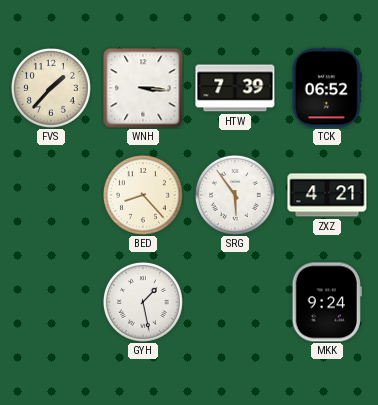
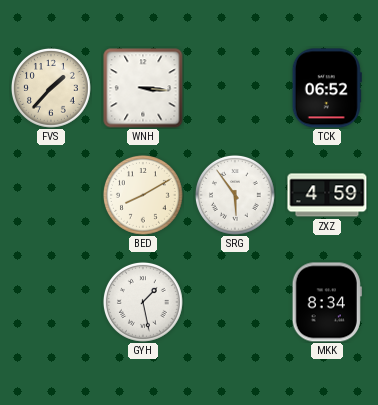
HTW: 7:39 -> none
BED: 8:23 -> 8:10
ZXZ: 4:21 -> 4:59
MKK: 9:24 -> 8:34
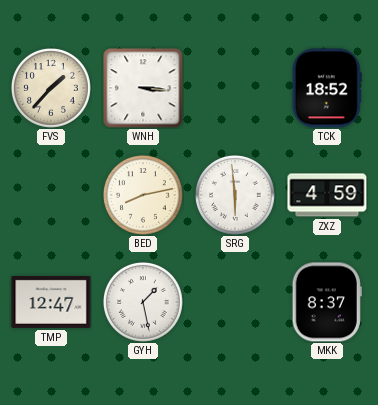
TCK: 06:52 -> 18:52
BED: 8:10 -> 8:13
SRG: 5:54 -> 5:59
TMP: none -> 12:47
MKK: 8:34 -> 8:37
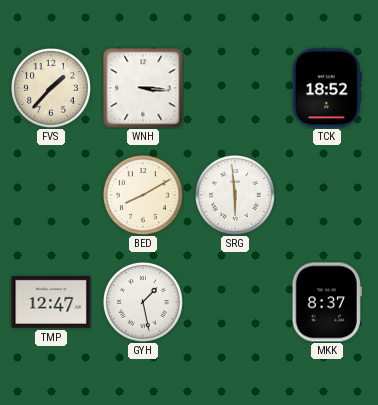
BED: 8:13 -> 8:10
ZXZ: 4:59 -> none
